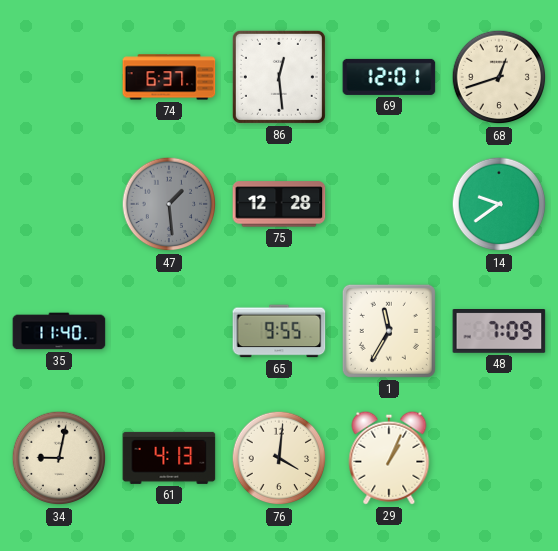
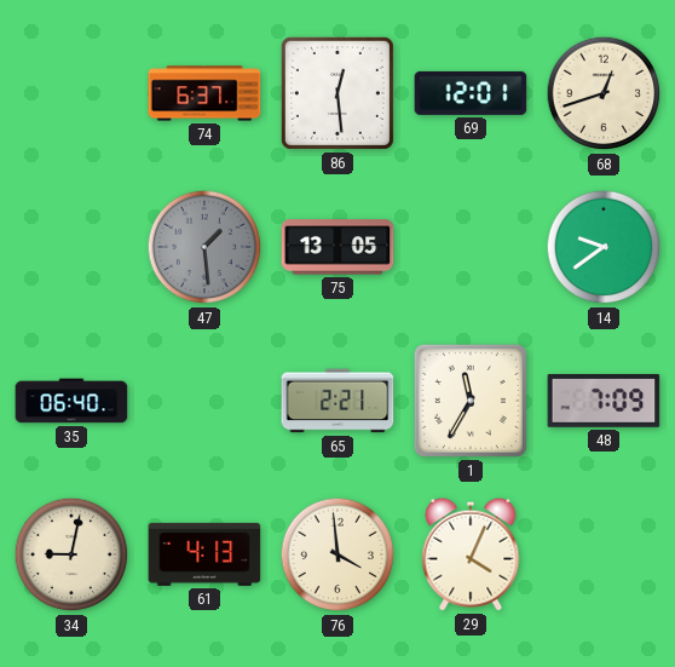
75: 12:28 -> 13:05
35: 11:40 -> 06:40
65: 9:55 -> 2:21
76: 4:01 -> 3:59
29: 1:04 -> 4:04
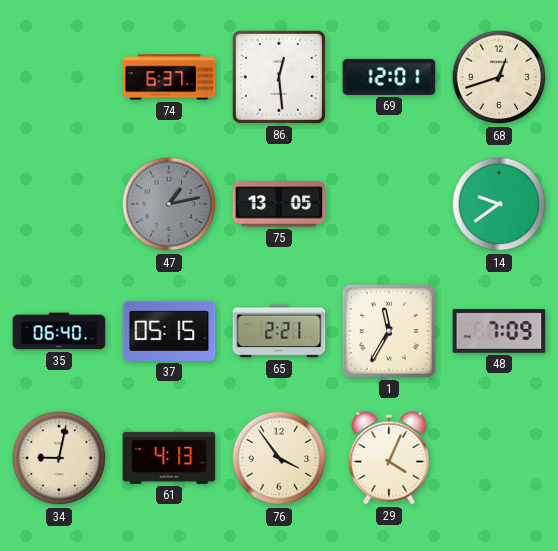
47: 1:29 -> 1:13
37: none -> 05:15
76: 3:59 -> 3:54
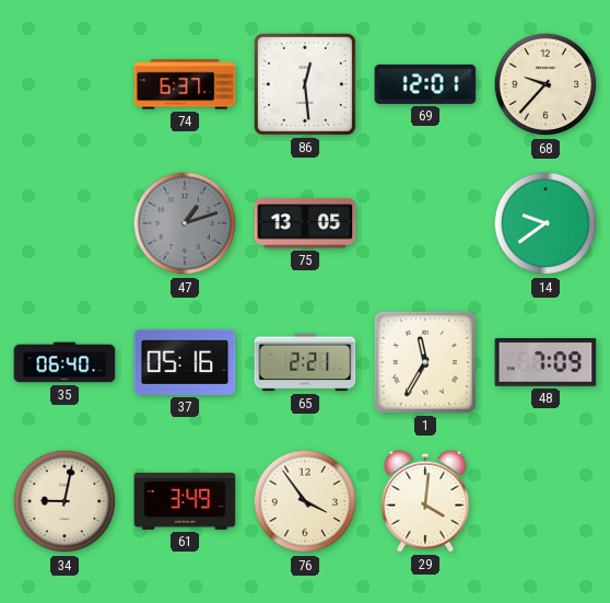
68: 12:42 -> 9:37
47: 1:13 -> 1:12
37: 05:15 -> 05:16
61: 4:13 -> 3:49
29: 4:04 -> 4:01
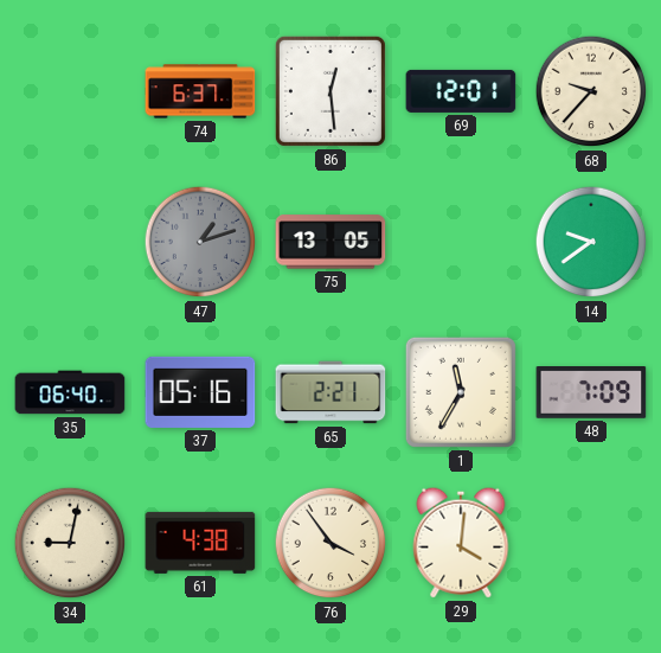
61: 3:49 -> 4:38
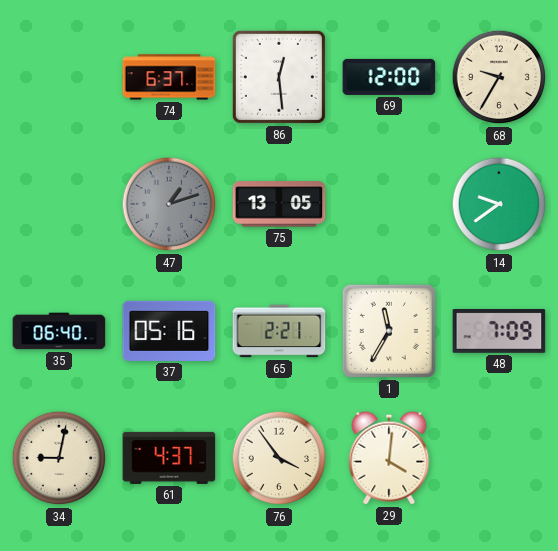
69: 12:01 -> 12:00
68: 9:37 -> 9:35
61: 4:38 -> 4:37
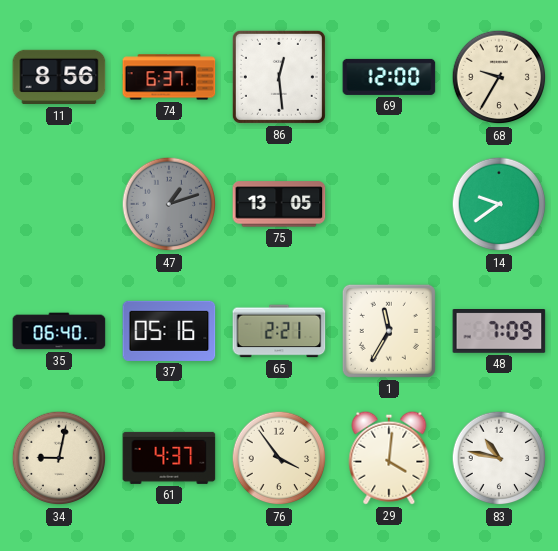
11: none -> 8:56
83: none -> 10:47
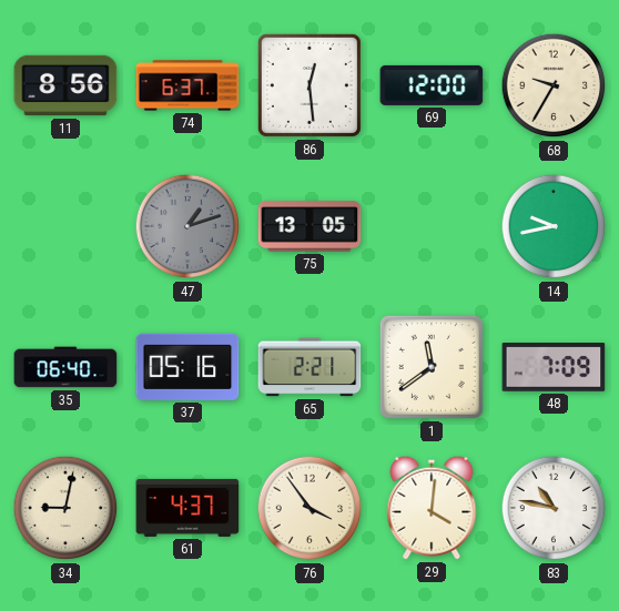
14: 9:39 -> 9:43
1: 11:35 -> 11:39
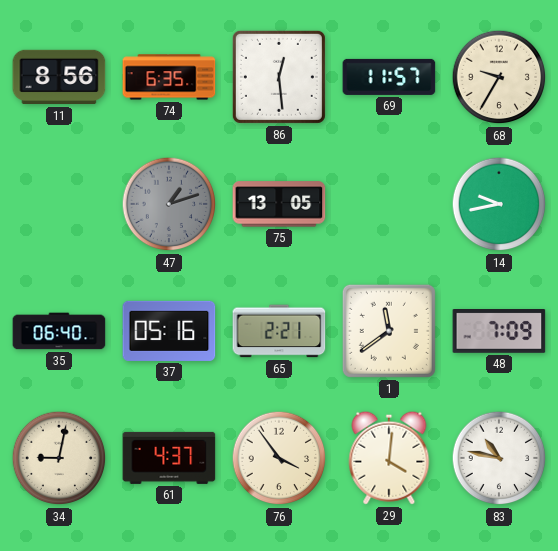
74: 6:37 -> 6:35
69: 12:00 -> 11:57
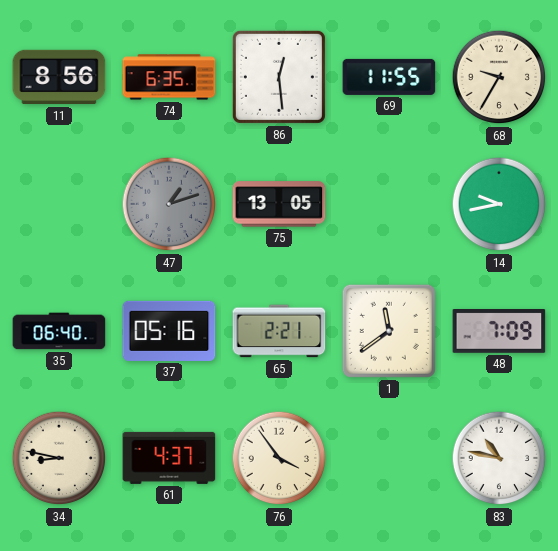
69: 11:57 -> 11:55
34: 9:02 -> 8:47
29: 4:01 -> none
